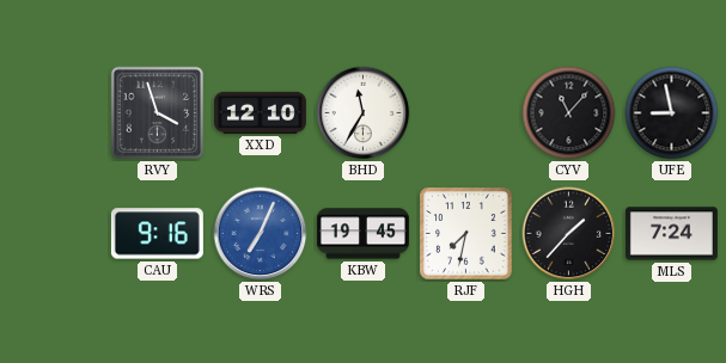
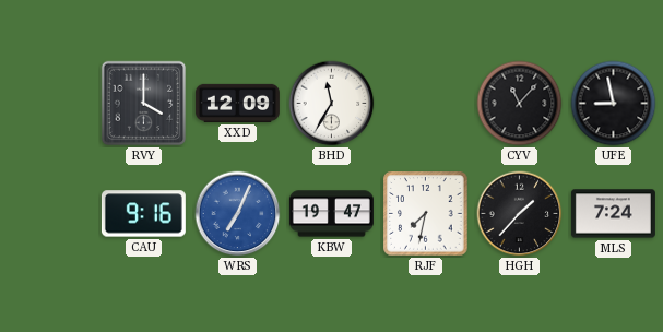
RVY: 3:57 -> 4:00
XXD: 12:10 -> 12:09
KBW: 19:45 -> 19:47
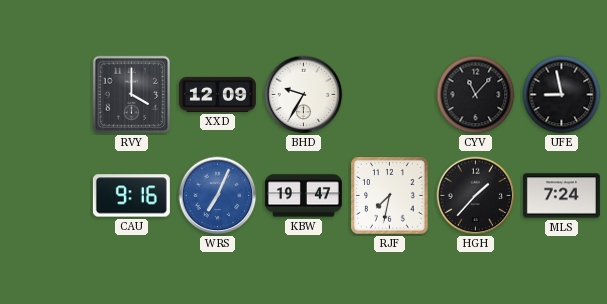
BHD: 11:35 -> 9:35
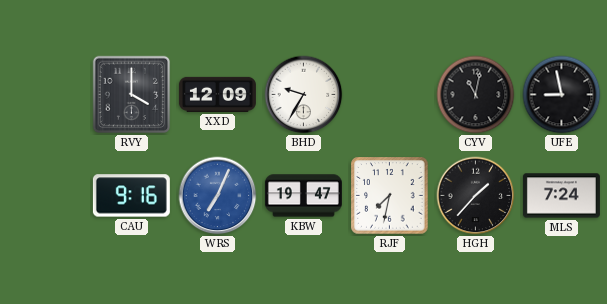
CYV: 11:07 -> 11:02
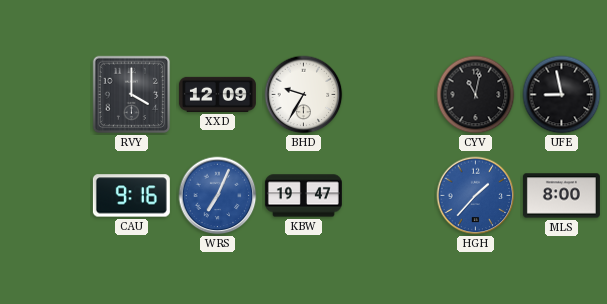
RJF: 7:32 -> none
HGH dial: black -> blue
MLS: 7:24 -> 8:00
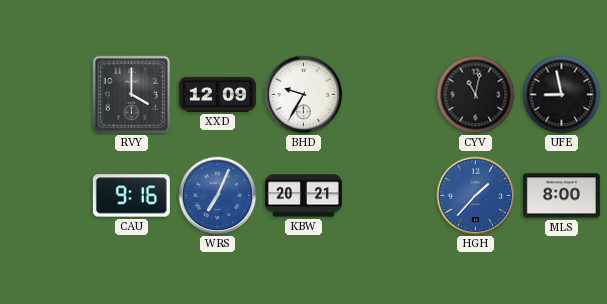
KBW: 19:47 -> 20:21
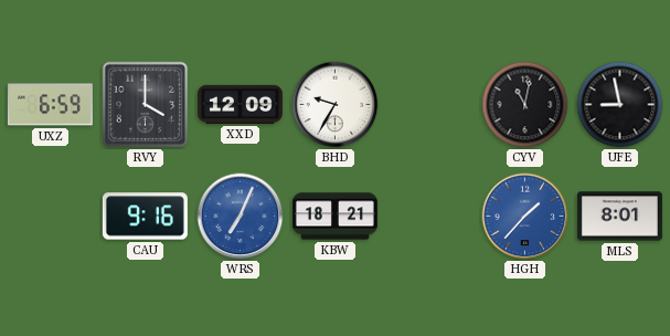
UXZ: none -> 6:59
KBW: 20:21 -> 18:21
MLS: 8:00 -> 8:01
